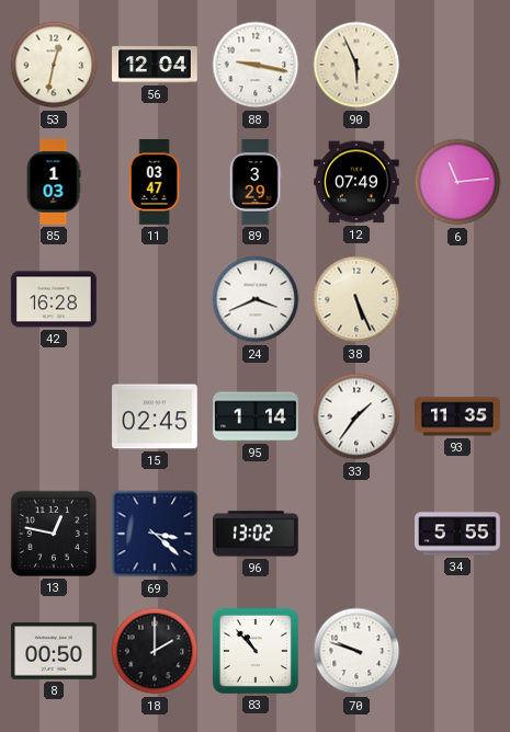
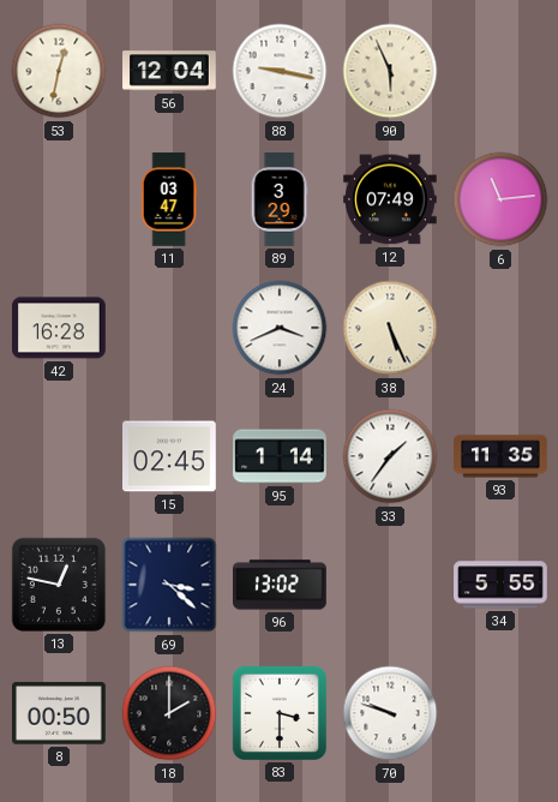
85: 1:03 -> none
83: 10:53 -> 3:30
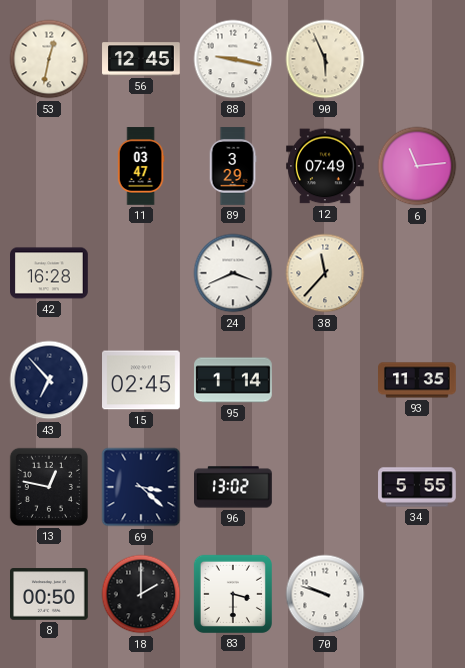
56: 12:04 -> 12:45
38: 5:26 -> 11:37
43: none -> 6:53
33: 1:36 -> none
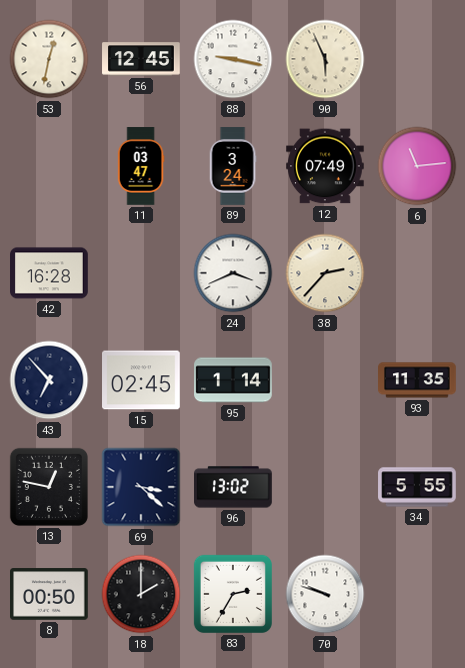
89: 3:29 -> 3:24
38: 11:37 -> 2:37
83: 3:30 -> 2:35
